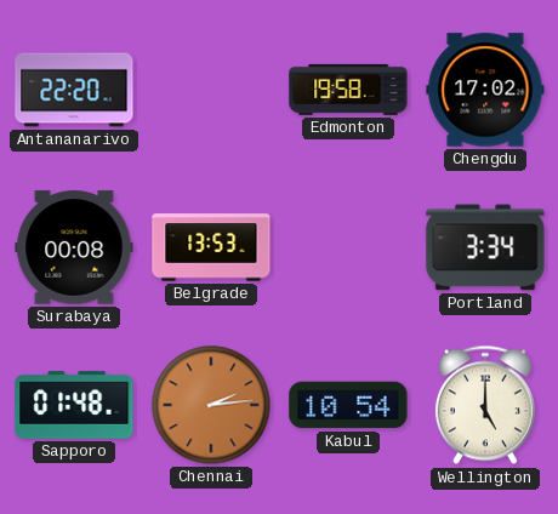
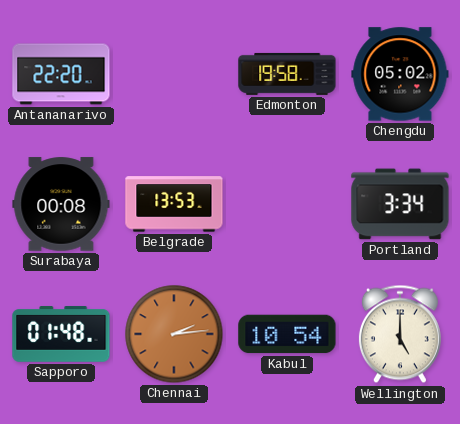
Chengdu: 17:02 -> 05:02
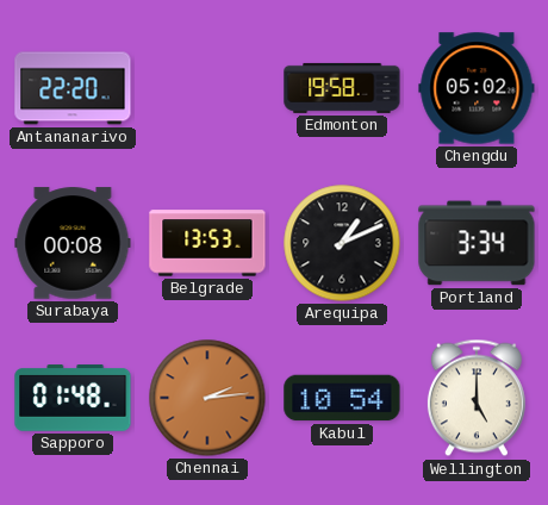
Arequipa: none -> 1:11
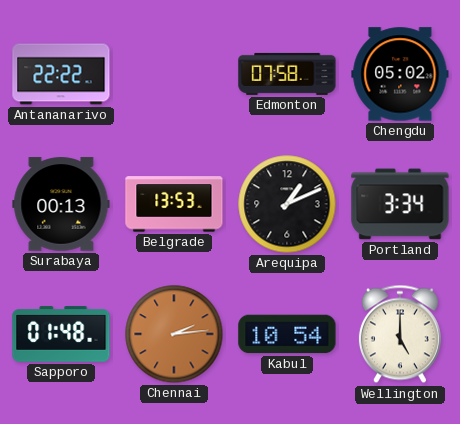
Antananarivo: 22:20 -> 22:22
Edmonton: 19:58 -> 07:58
Surabaya: 00:08 -> 00:13
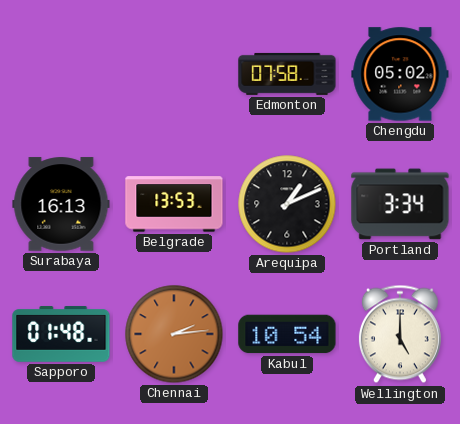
Antananarivo: 22:22 -> none
Surabaya: 00:13 -> 16:13
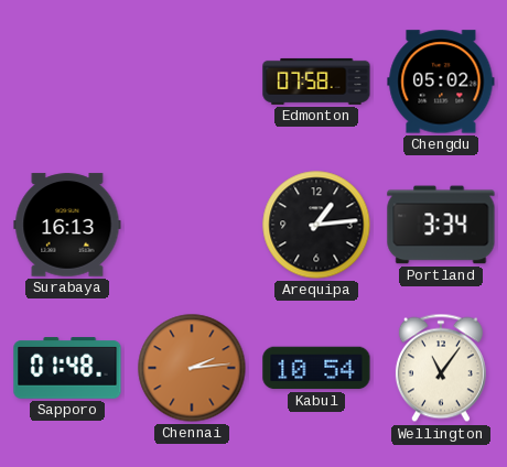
Belgrade: 13:53 -> none
Arequipa: 1:11 -> 1:14
Wellington: 5:00 -> 11:06
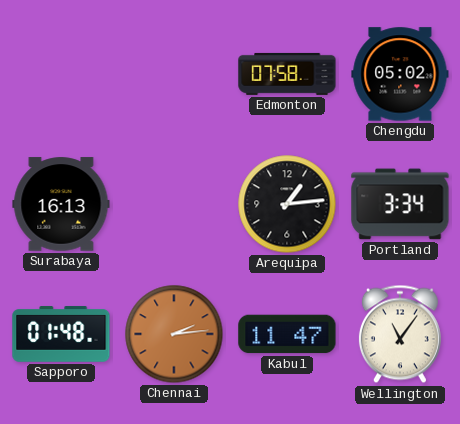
Kabul: 10:54 -> 11:47
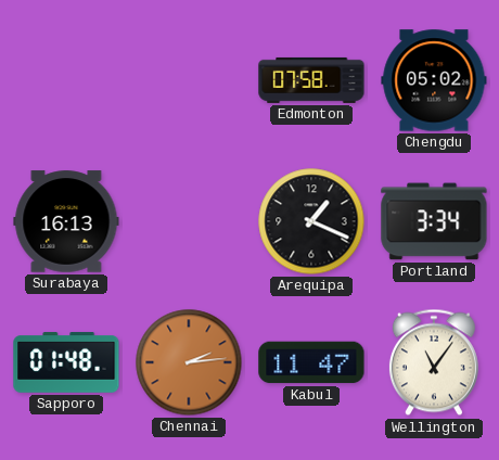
Arequipa: 1:14 -> 1:19
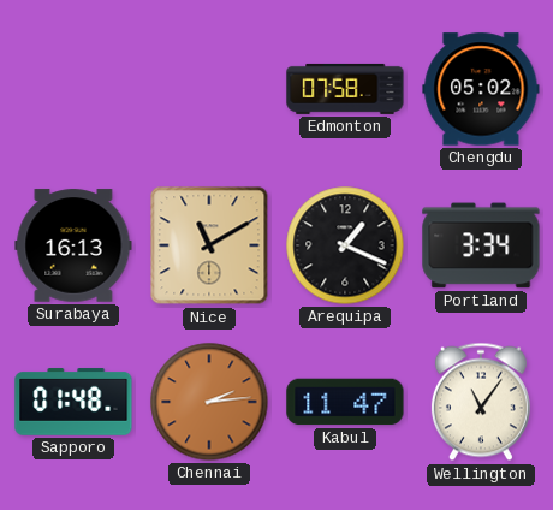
Nice: none -> 11:10
